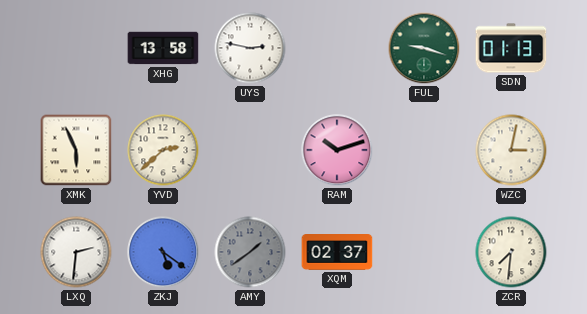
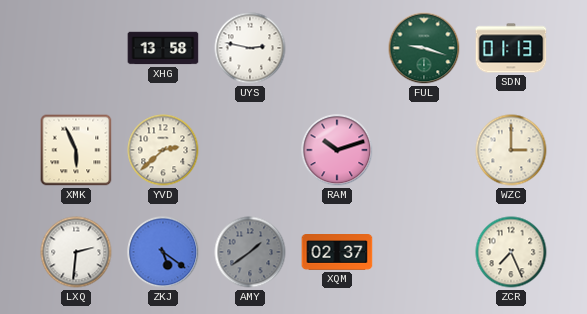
WZC: 3:02 -> 3:00
ZCR: 7:31 -> 7:26
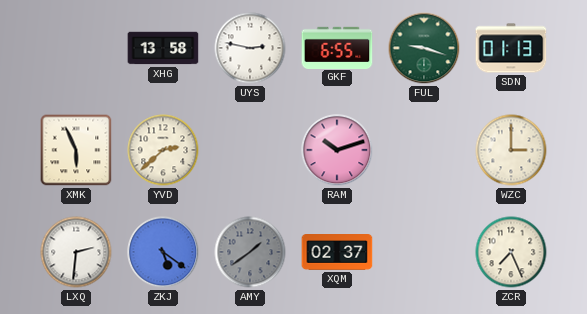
GKF: none -> 6:55
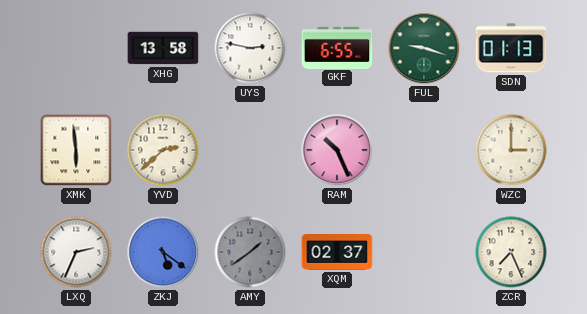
XMK: 5:56 -> 5:59
RAM: 10:12 -> 10:26
LXQ: 2:31 -> 2:34
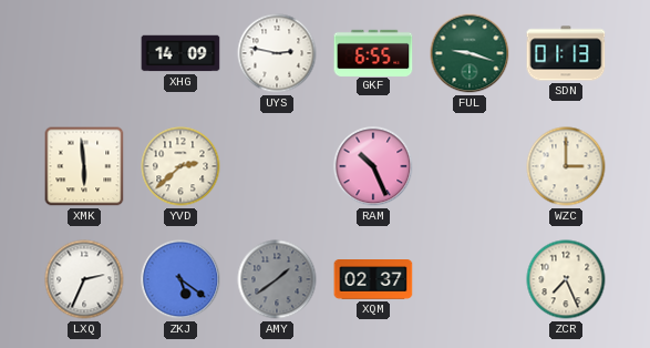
XHG: 13:58 -> 14:09
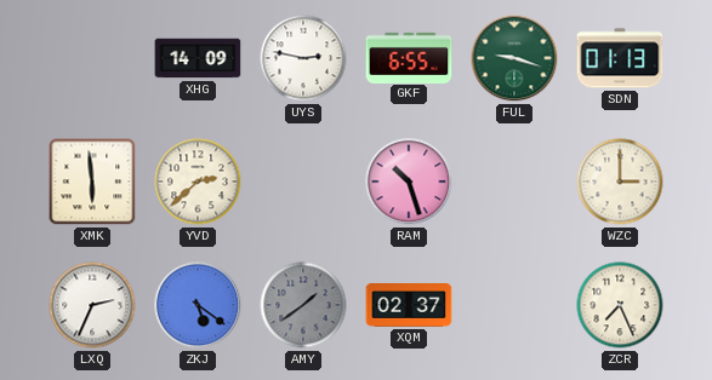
RAM: 10:26 -> 10:27
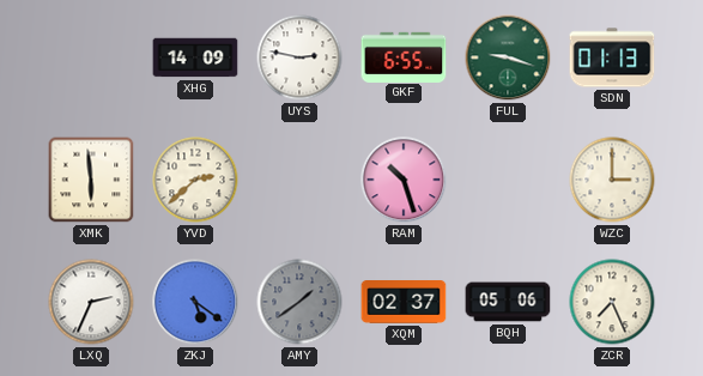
BQH: none -> 05:06
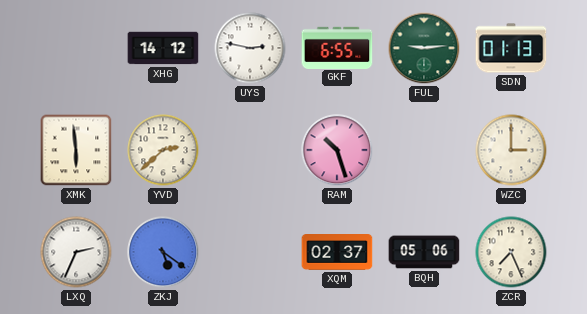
XHG: 14:09 -> 14:12
FUL: 9:18 -> 9:14
AMY: 1:39 -> none
